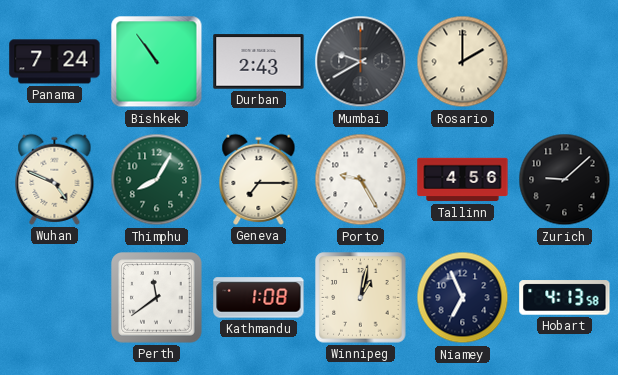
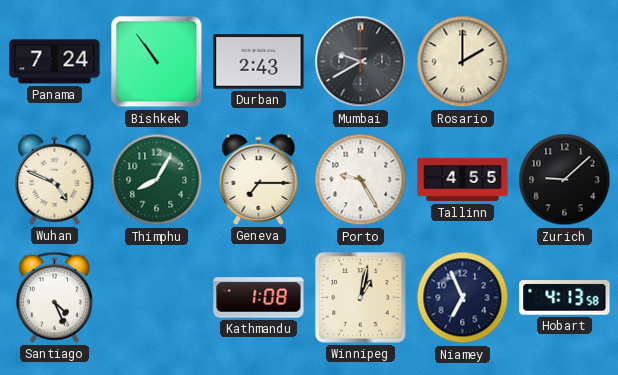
Tallinn: 4:56 -> 4:55
Santiago: none -> 4:26
Perth: 11:39 -> none
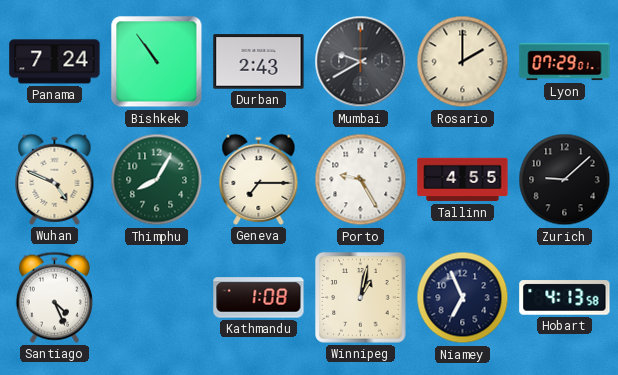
Lyon: none -> 07:29
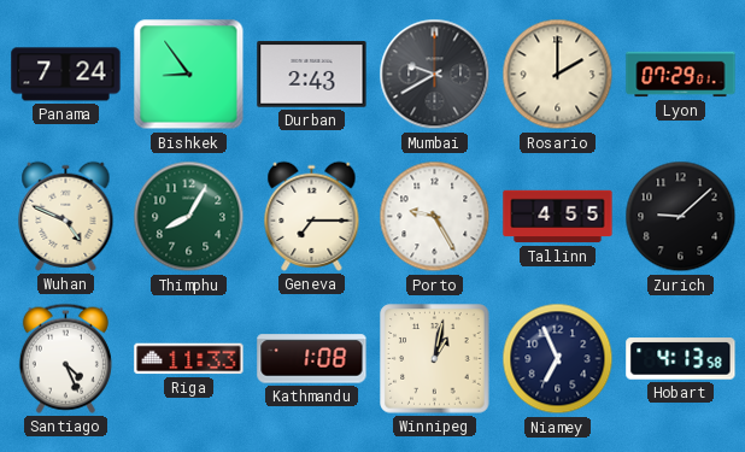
Bishkek: 10:54 -> 8:54
Riga: none -> 11:33
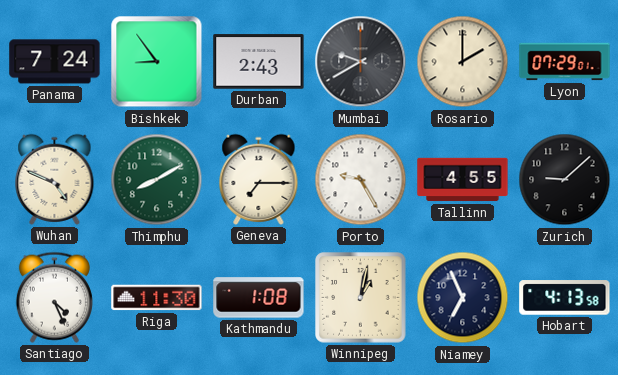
Thimphu: 8:05 -> 8:10
Riga: 11:33 -> 11:30
